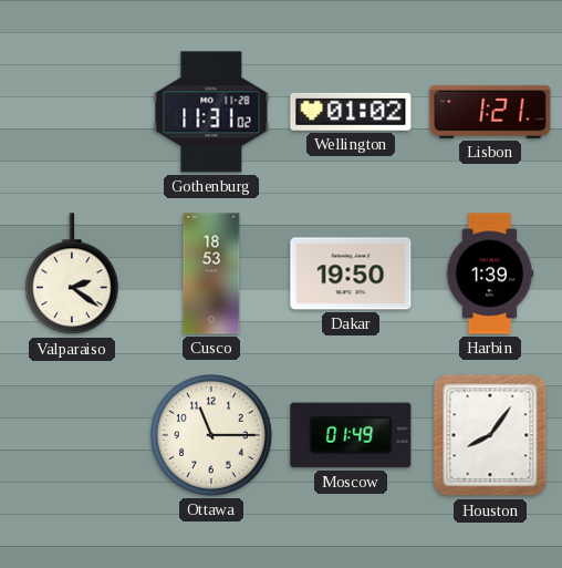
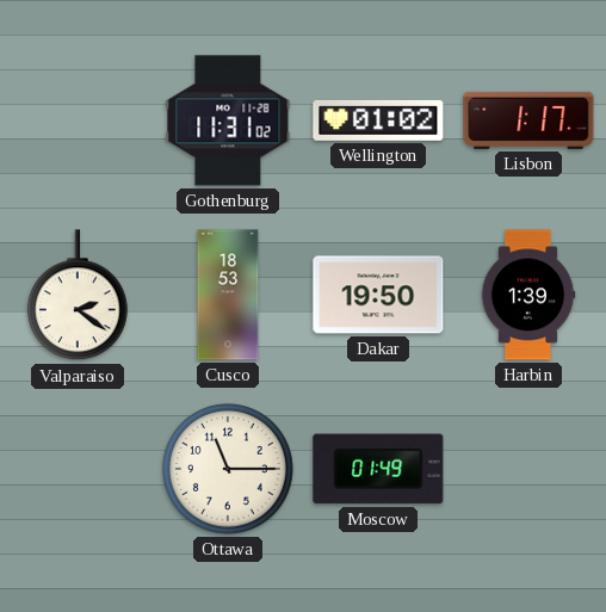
Lisbon: 1:21 -> 1:17
Houston: 8:06 -> none
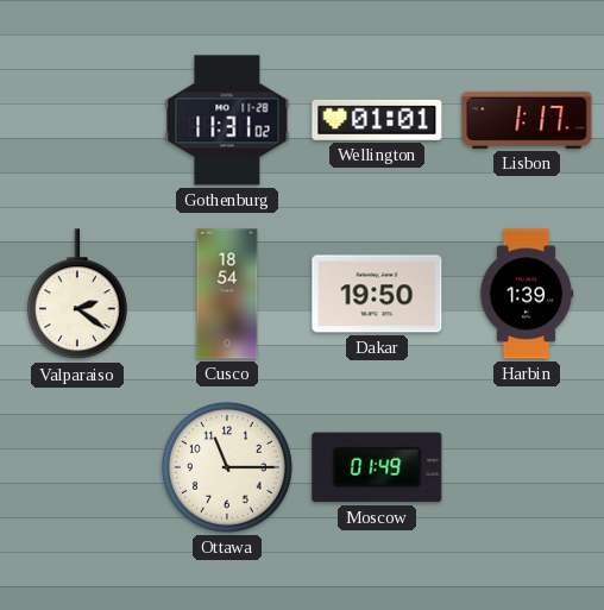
Wellington: 01:02 -> 01:01
Cusco: 18:53 -> 18:54
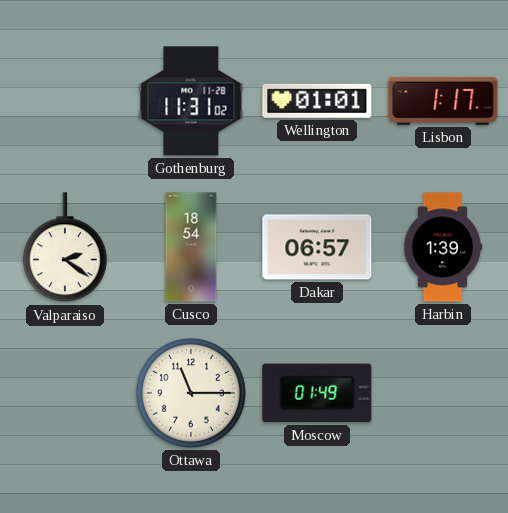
Dakar: 19:50 -> 06:57
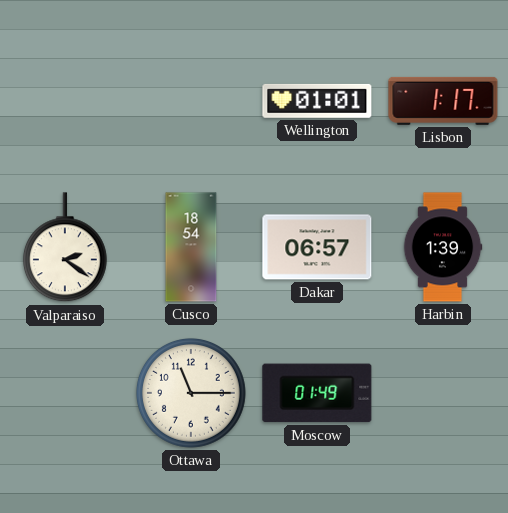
Gothenburg: 11:31 -> none
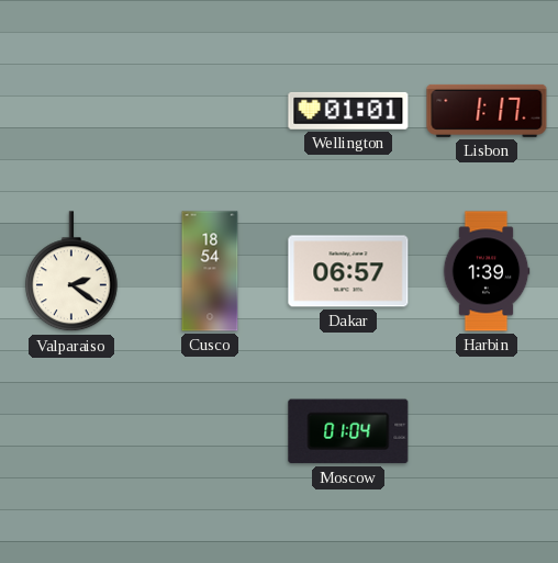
Ottawa: 11:15 -> none
Moscow: 01:49 -> 01:04
